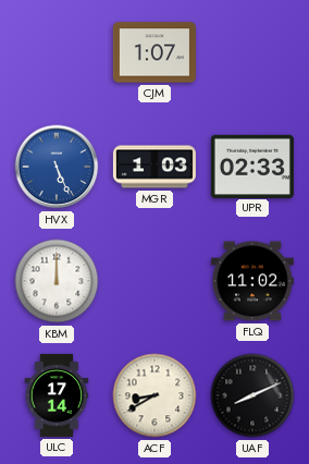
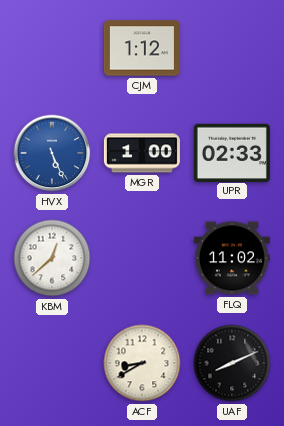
CJM: 1:07 -> 1:12
MGR: 1:03 -> 1:00
KBM: 12:00 -> 12:38
ULC: 17:14 -> none
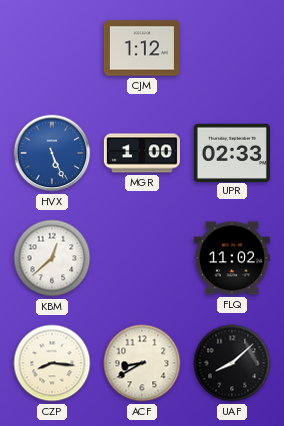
CZP: none -> 8:16
UAF: 8:11 -> 8:08
